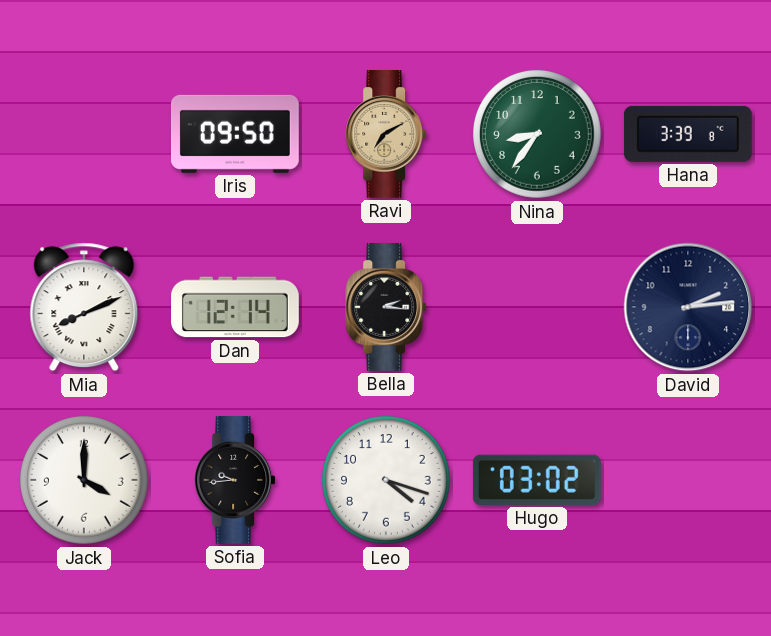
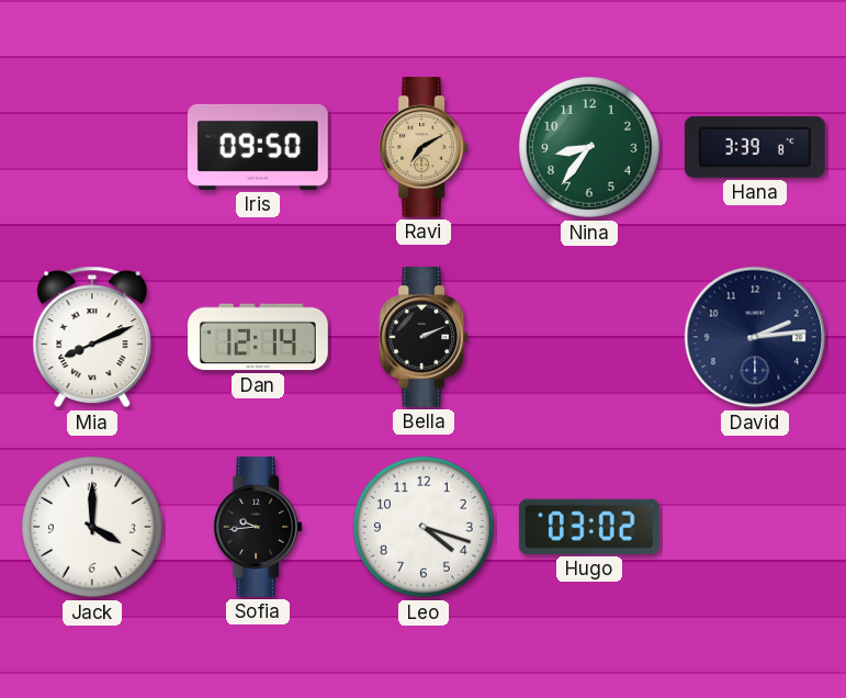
Bella: 2:16 -> 2:11
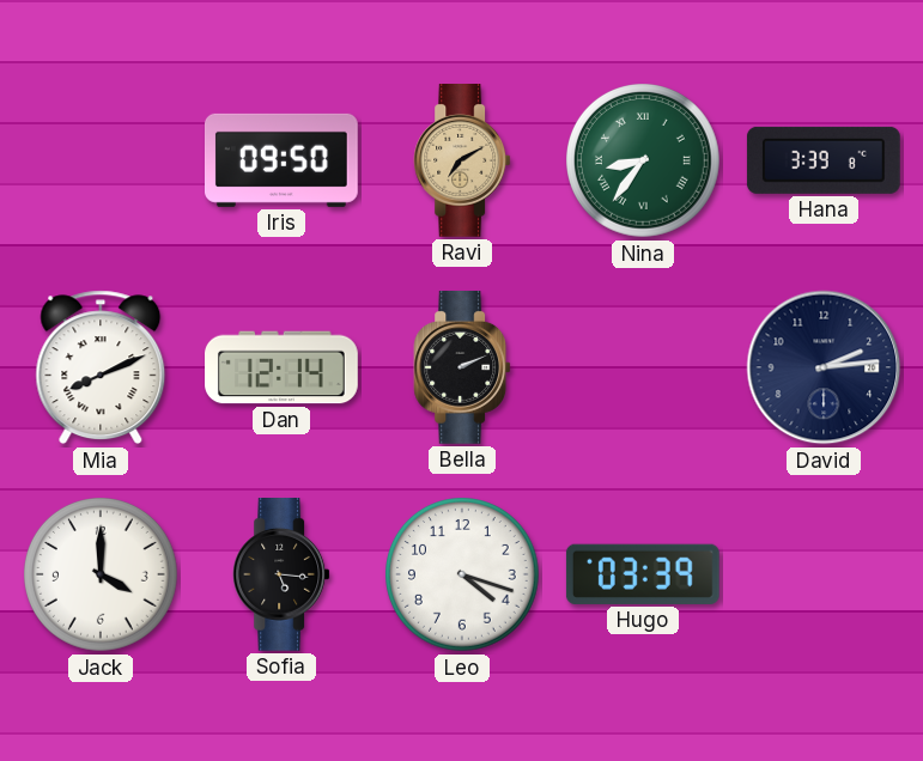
Nina numerals: Arabic -> Roman
Sofia: 9:44 -> 5:16
Hugo: 03:02 -> 03:39
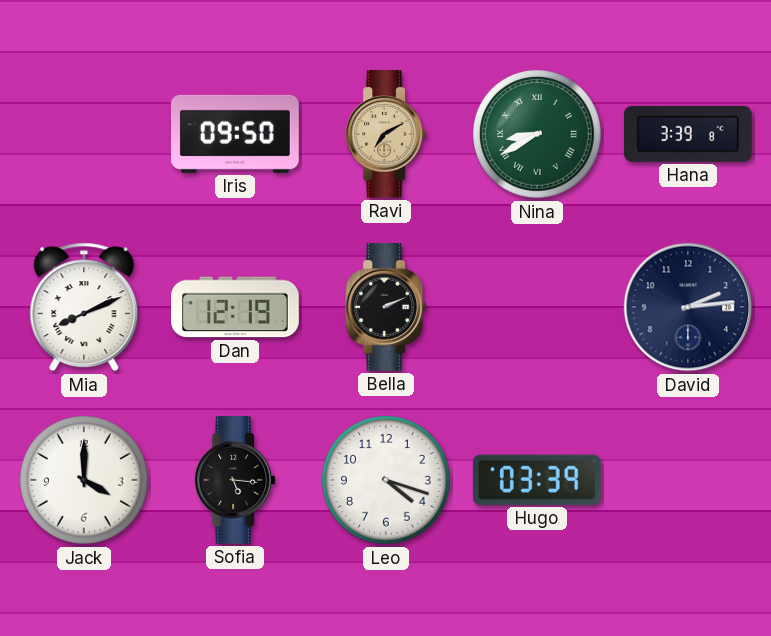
Nina: 8:36 -> 8:40
Dan: 12:14 -> 12:19
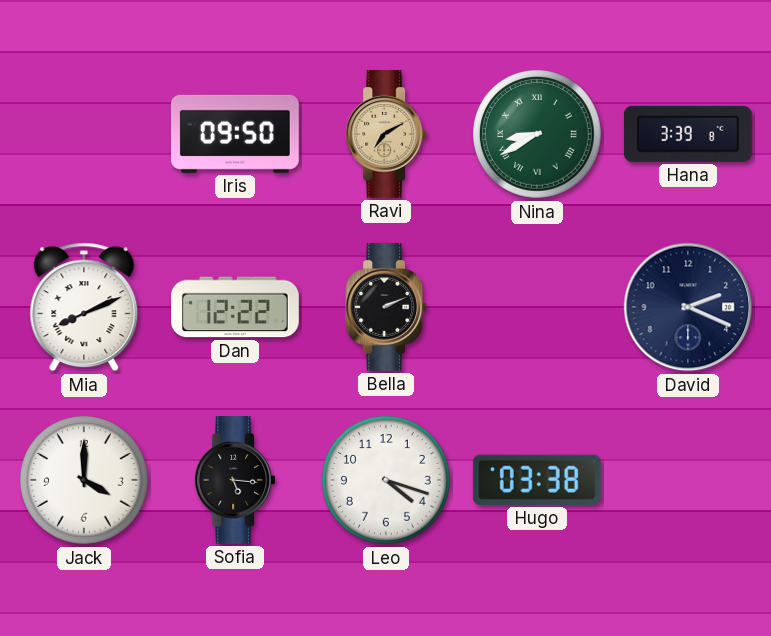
Dan: 12:19 -> 12:22
David: 2:14 -> 2:19
Hugo: 03:39 -> 03:38
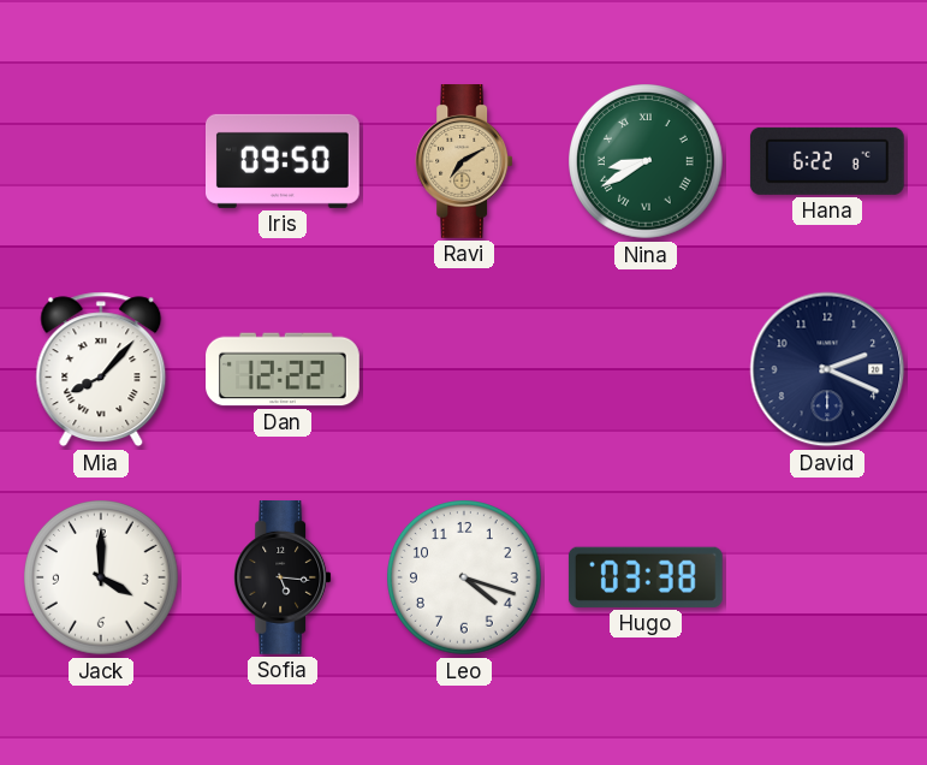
Hana: 3:39 -> 6:22
Mia: 8:11 -> 8:07
Bella: 2:11 -> none
